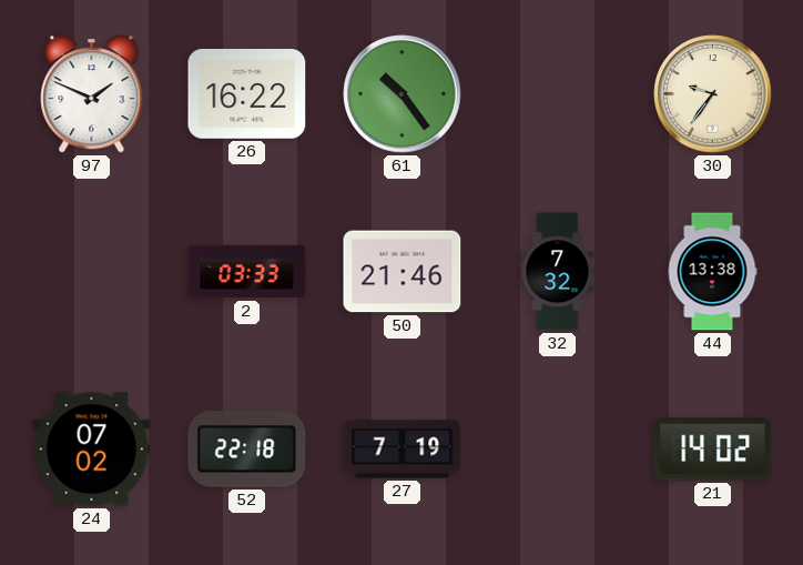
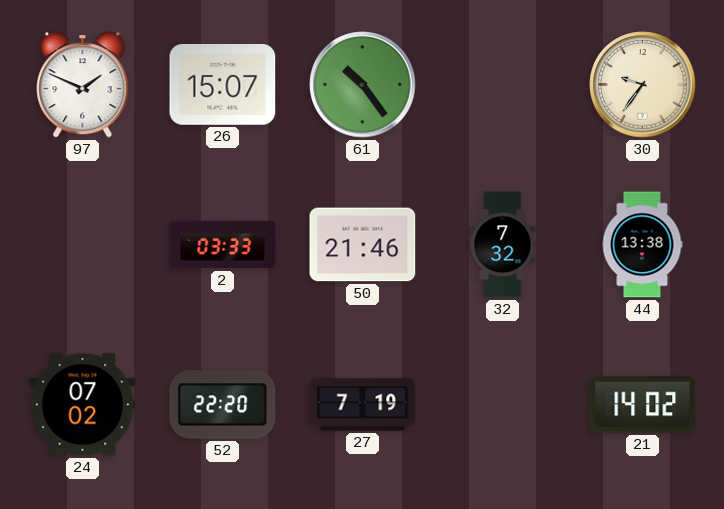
26: 16:22 -> 15:07
52: 22:18 -> 22:20
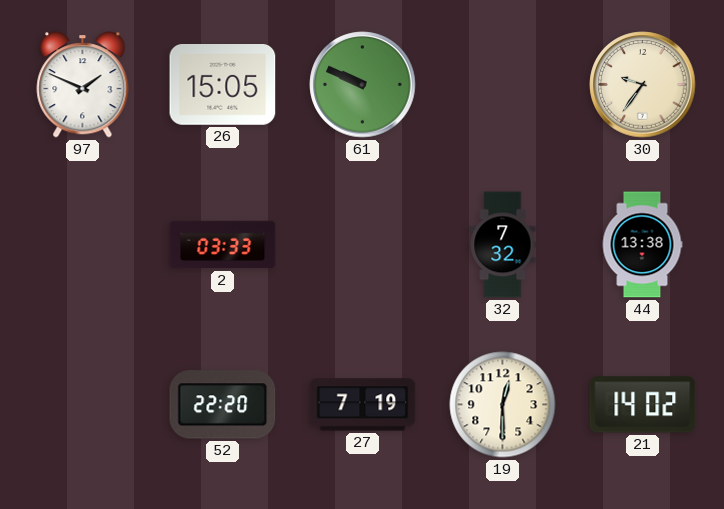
26: 15:07 -> 15:05
61: 10:24 -> 9:49
50: 21:46 -> none
24: 07:02 -> none
19: none -> 12:30
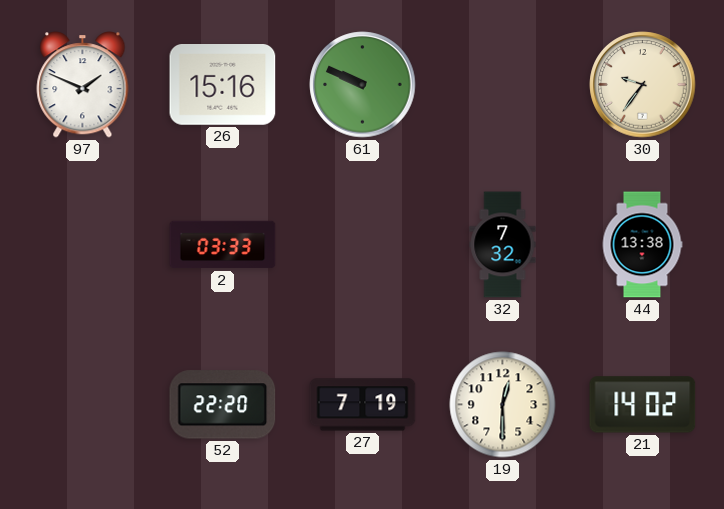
26: 15:05 -> 15:16
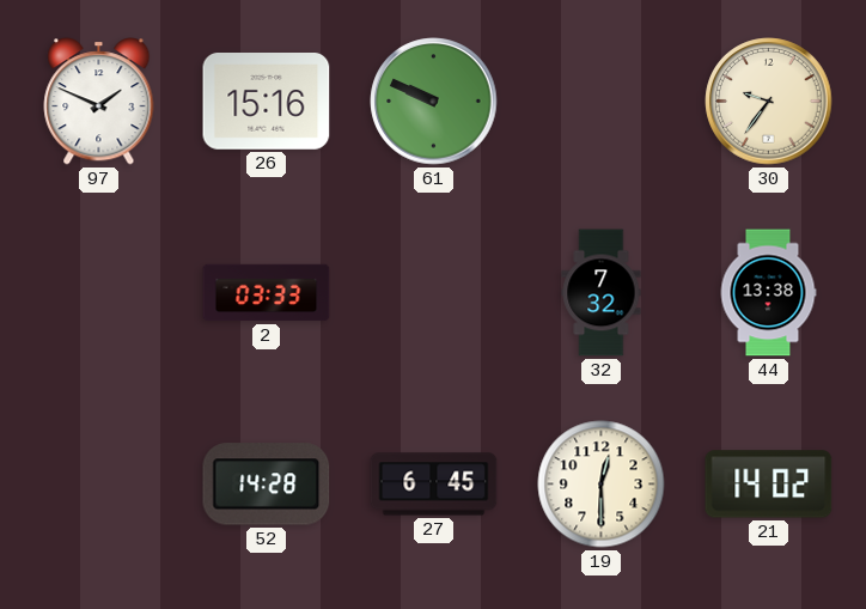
52: 22:20 -> 14:28
27: 7:19 -> 6:45
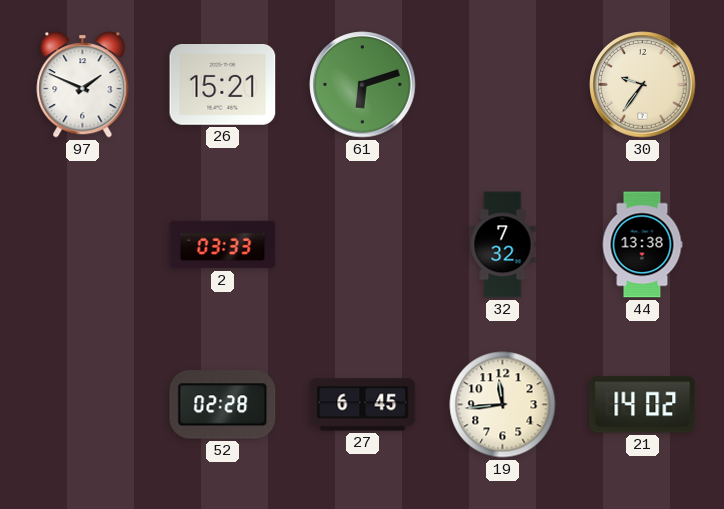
26: 15:16 -> 15:21
61: 9:49 -> 6:12
52: 14:28 -> 02:28
19: 12:30 -> 11:44
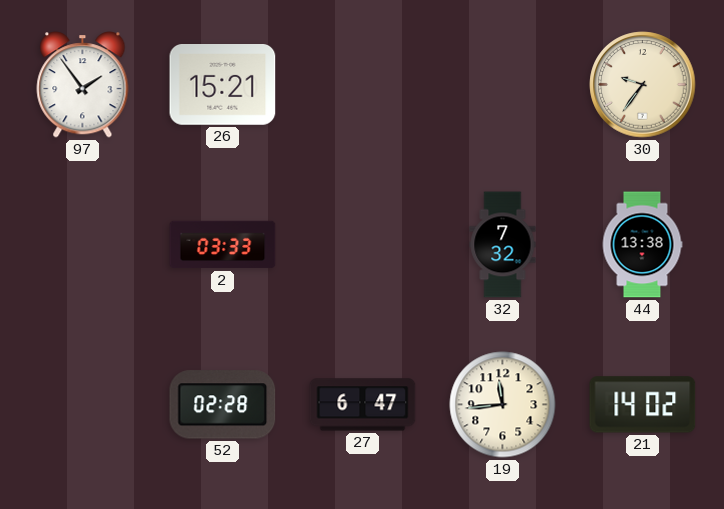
97: 1:49 -> 1:54
61: 6:12 -> none
27: 6:45 -> 6:47
